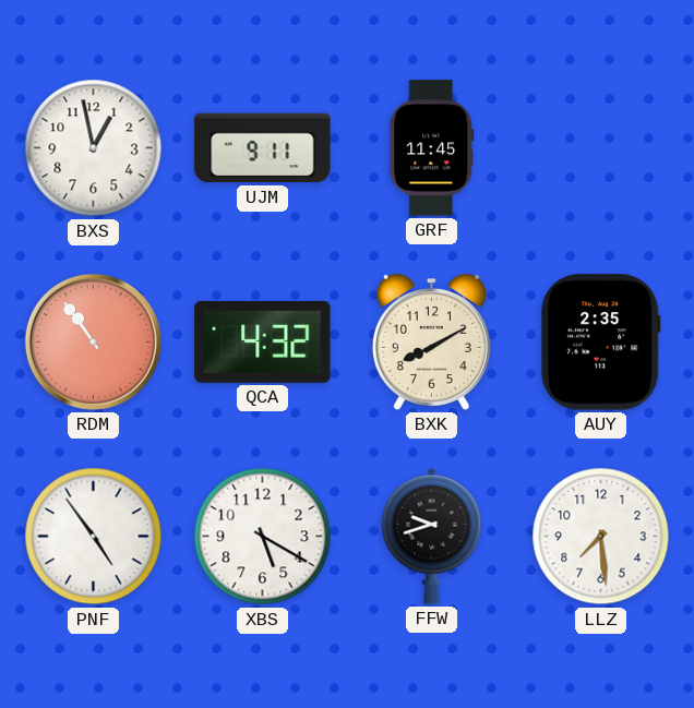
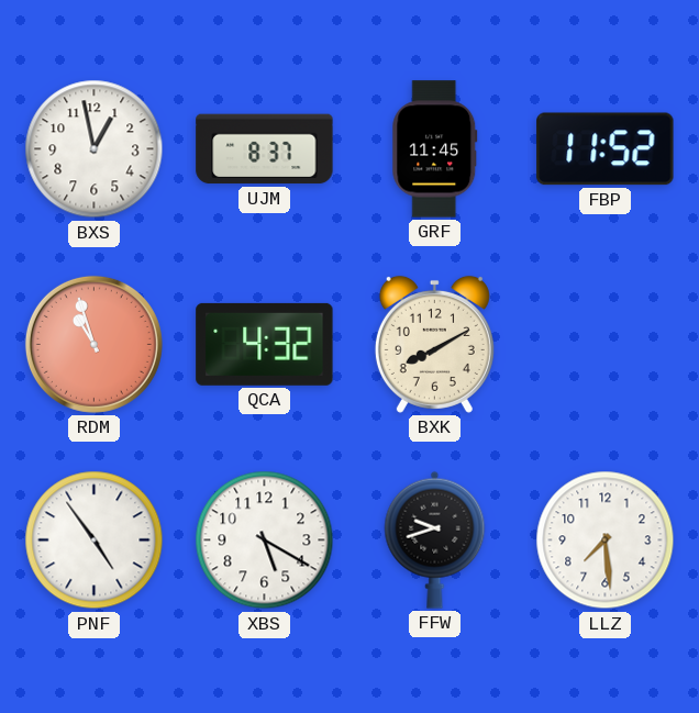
UJM: 9:11 -> 8:37
FBP: none -> 11:52
RDM: 10:54 -> 10:57
AUY: 2:35 -> none
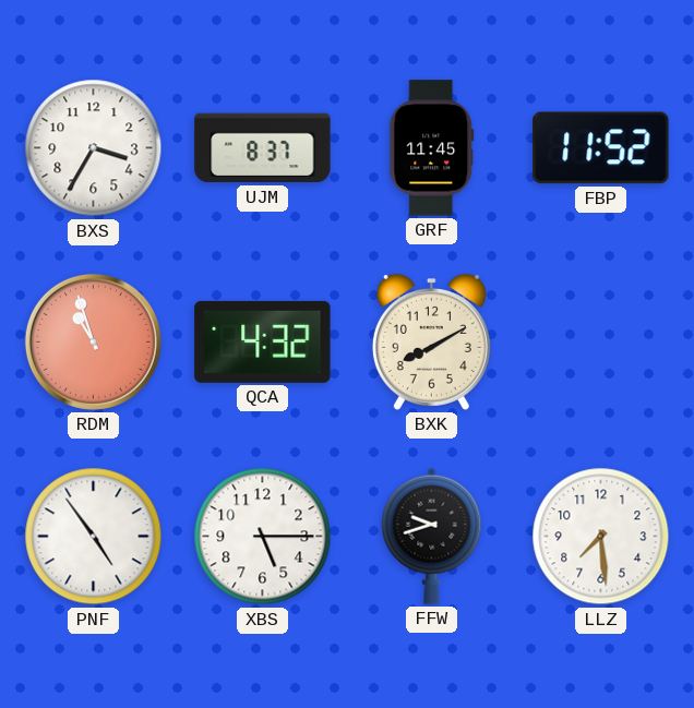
BXS: 12:58 -> 3:35
XBS: 5:20 -> 5:15
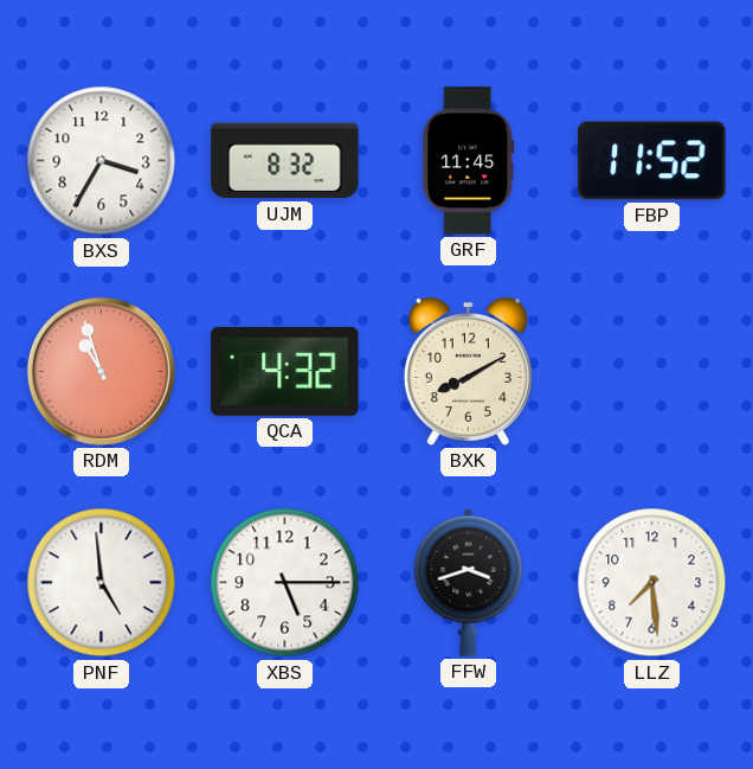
UJM: 8:37 -> 8:32
PNF: 4:54 -> 4:59
FFW: 9:42 -> 3:42
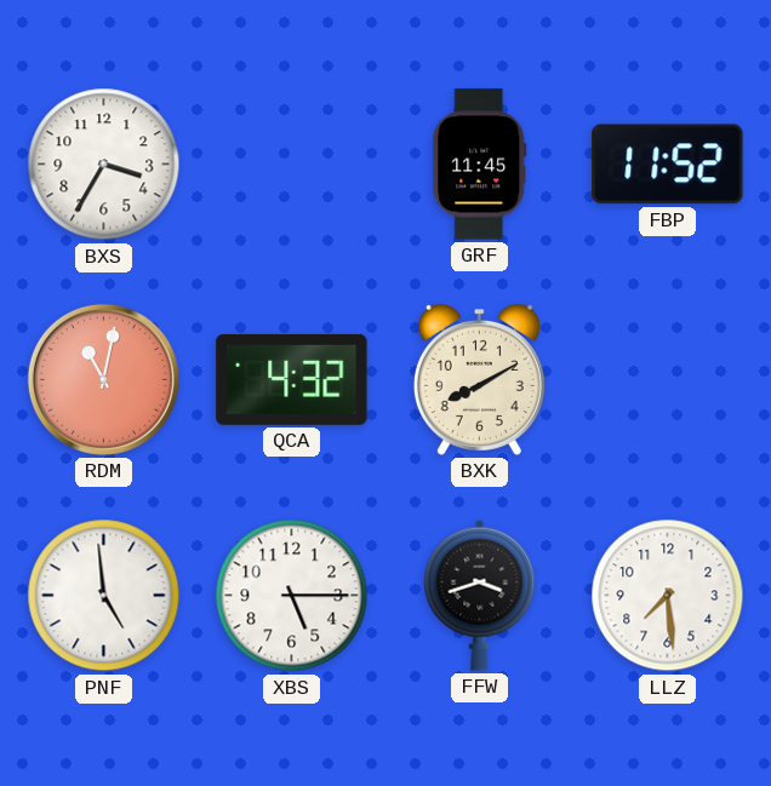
UJM: 8:32 -> none
RDM: 10:57 -> 11:02
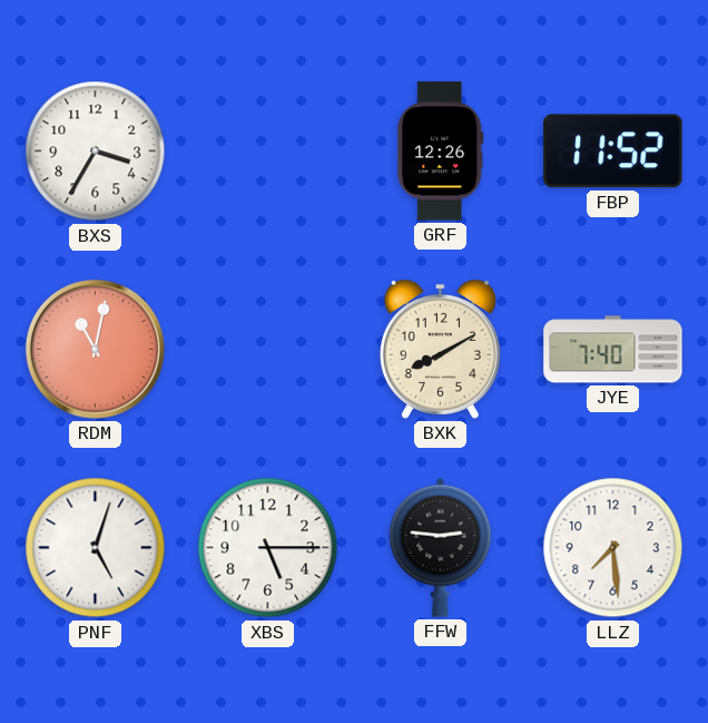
GRF: 11:45 -> 12:26
QCA: 4:32 -> none
JYE: none -> 7:40
PNF: 4:59 -> 5:03
FFW: 3:42 -> 2:46
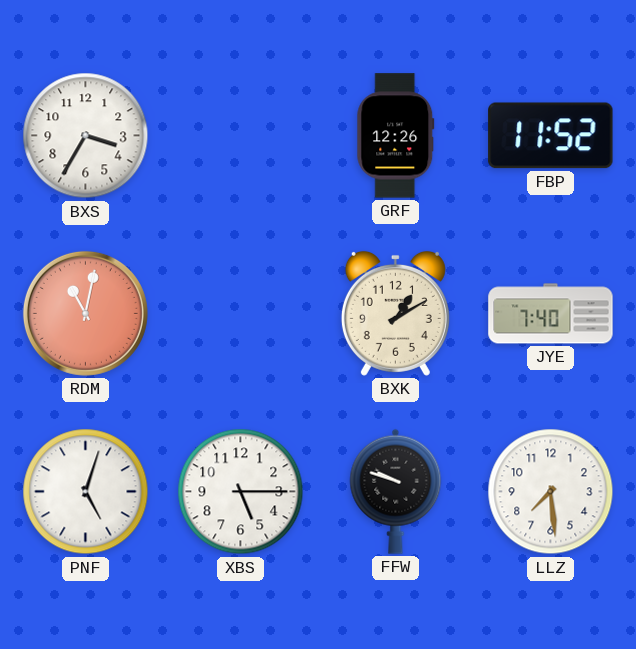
BXK: 8:10 -> 1:10
FFW: 2:46 -> 9:48
